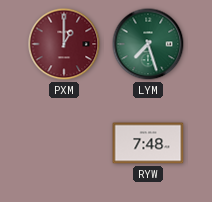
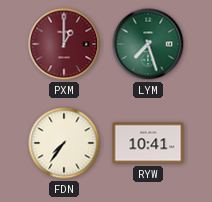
FDN: none -> 7:36
RYW: 7:48 -> 10:41
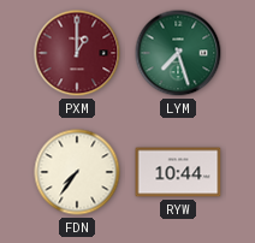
RYW: 10:41 -> 10:44
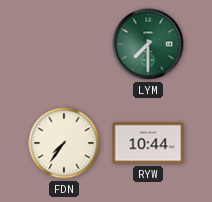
PXM: 1:00 -> none
LYM: 7:27 -> 7:30
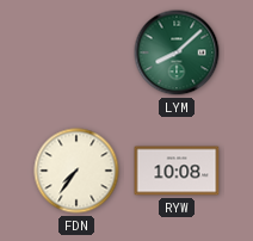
LYM: 7:30 -> 8:08
RYW: 10:44 -> 10:08
